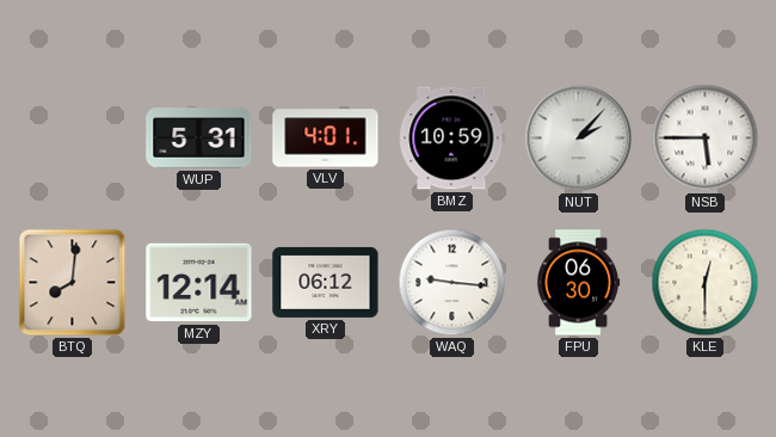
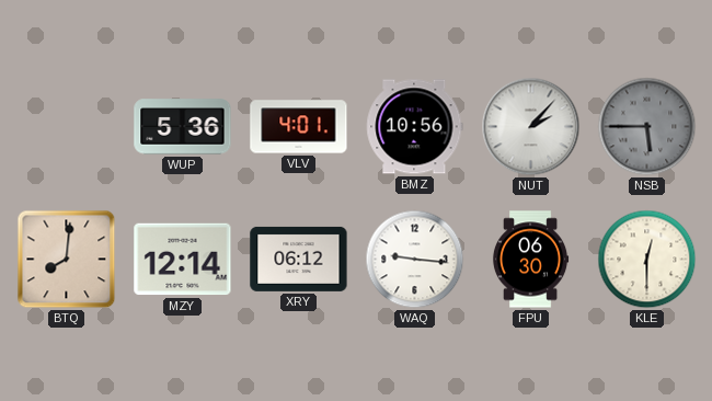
WUP: 5:31 -> 5:36
BMZ: 10:59 -> 10:56
NSB dial: white -> grey
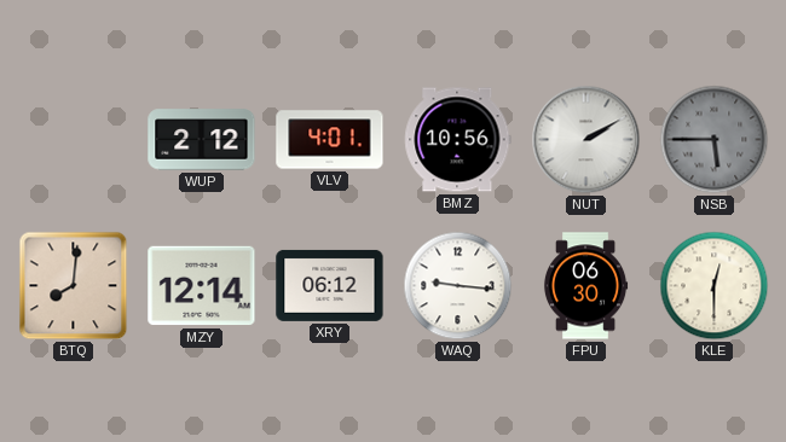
WUP: 5:36 -> 2:12
NUT: 2:07 -> 2:10
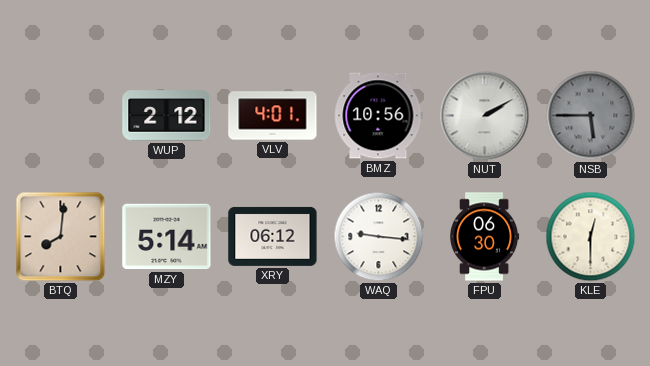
MZY: 12:14 -> 5:14
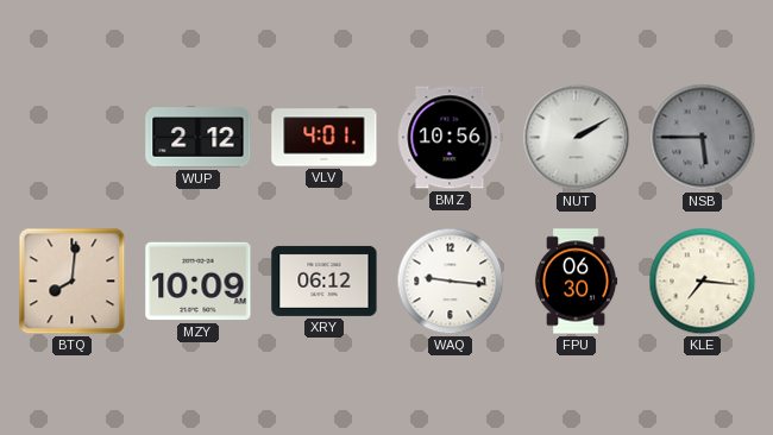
MZY: 5:14 -> 10:09
KLE: 12:30 -> 7:16
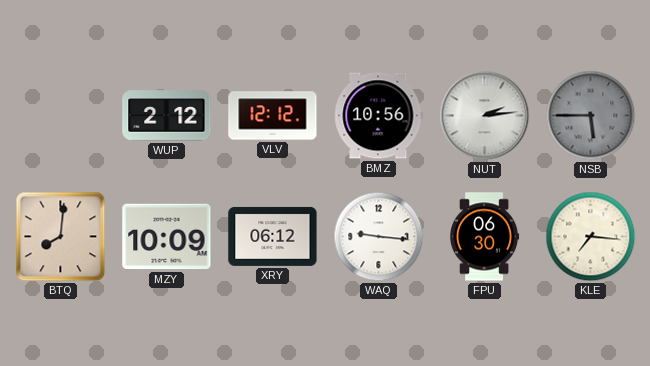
VLV: 4:01 -> 12:12
NUT: 2:10 -> 2:14
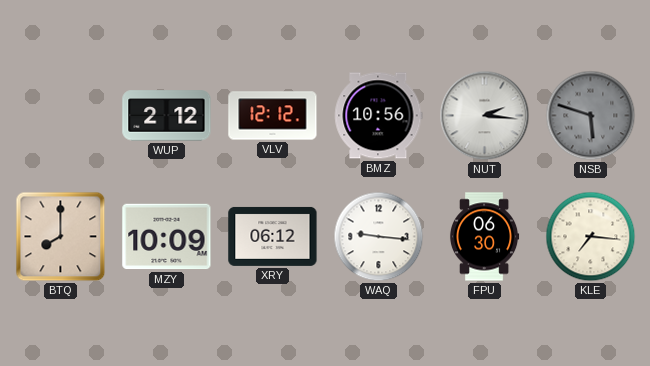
NUT: 2:14 -> 2:16
NSB: 5:45 -> 5:48
BTQ: 8:01 -> 8:00
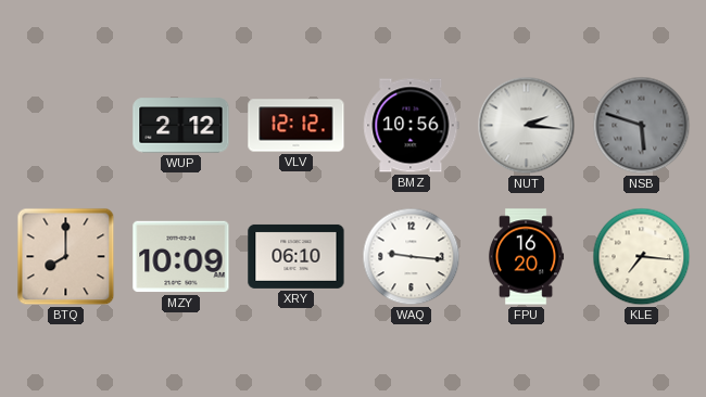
XRY: 06:12 -> 06:10
FPU: 06:30 -> 16:20
